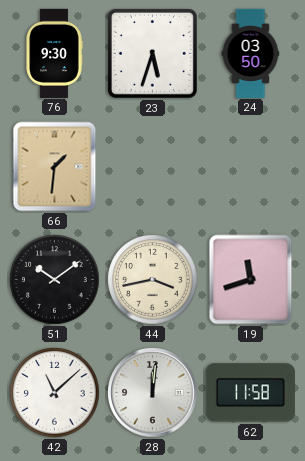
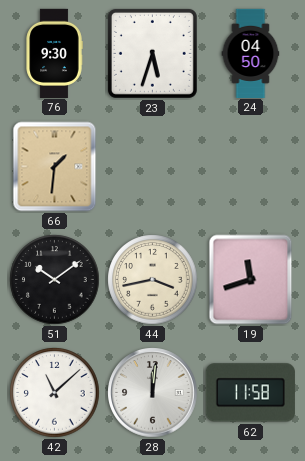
24: 03:50 -> 04:50
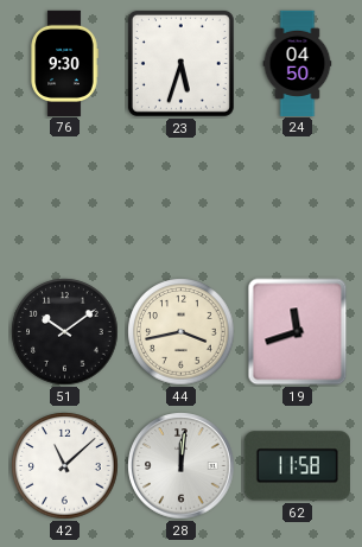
66: 1:31 -> none
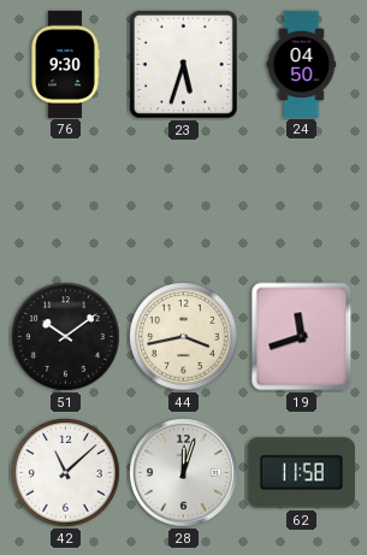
28: 12:01 -> 12:03
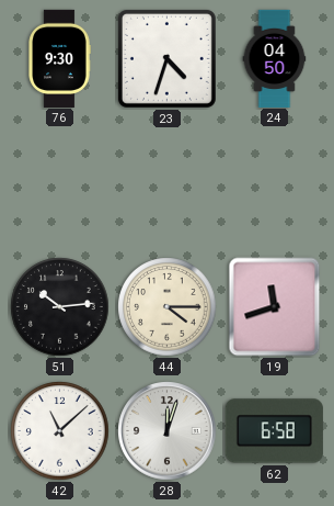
23: 5:33 -> 4:33
51: 10:09 -> 10:14
44: 3:43 -> 4:15
62: 11:58 -> 6:58
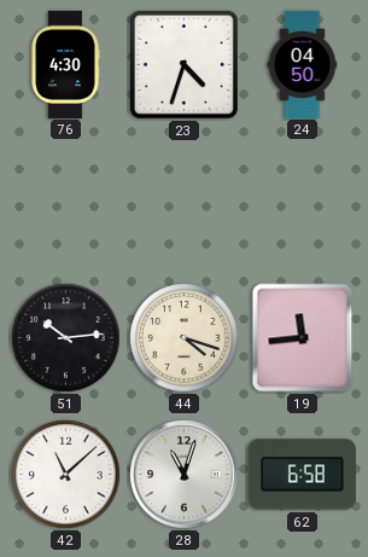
76: 9:30 -> 4:30
44: 4:15 -> 4:18
19: 11:42 -> 11:44
28: 12:03 -> 11:03
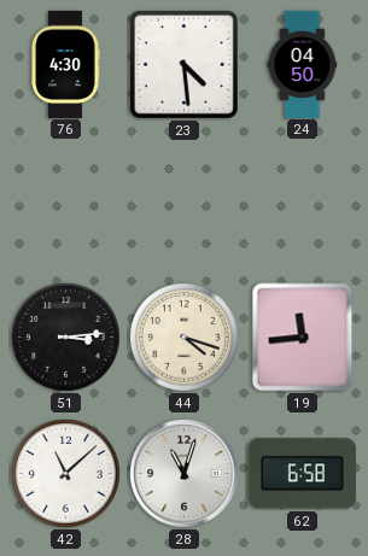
23: 4:33 -> 4:29
51: 10:14 -> 3:14
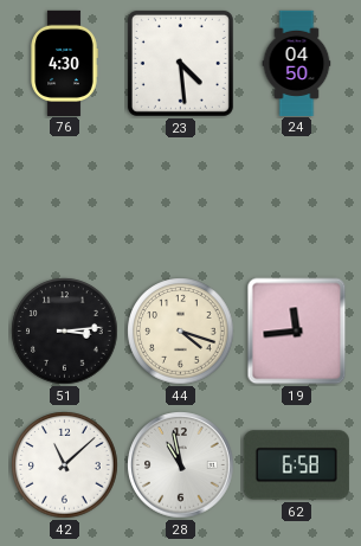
28: 11:03 -> 10:58
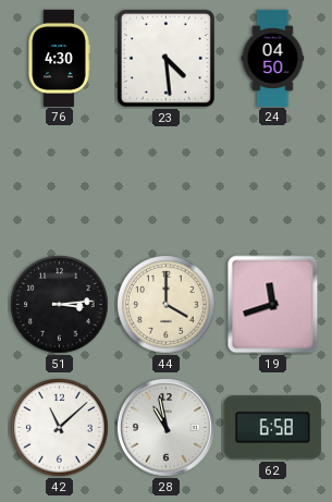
44: 4:18 -> 4:00
19: 11:44 -> 11:42
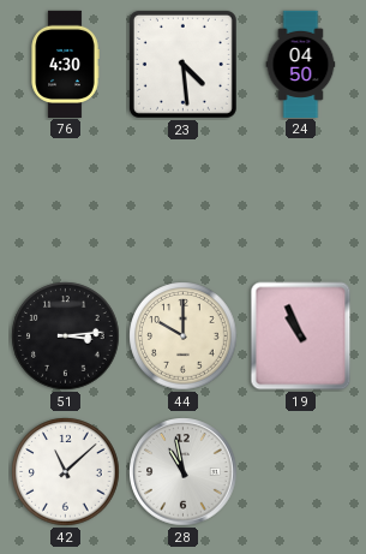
44: 4:00 -> 10:00
19: 11:42 -> 10:56
62: 6:58 -> none
